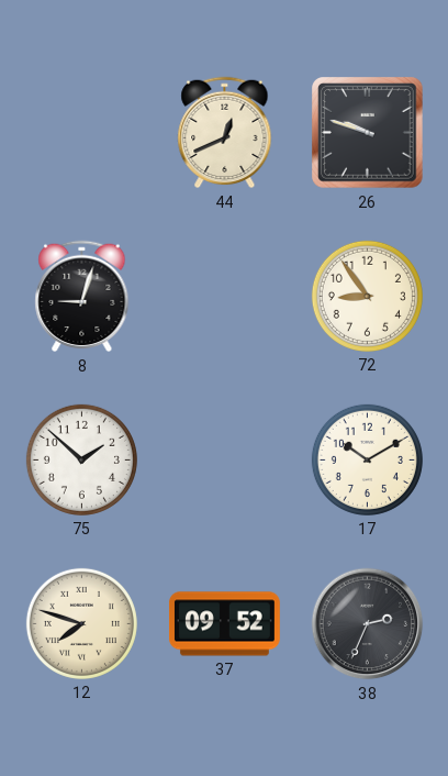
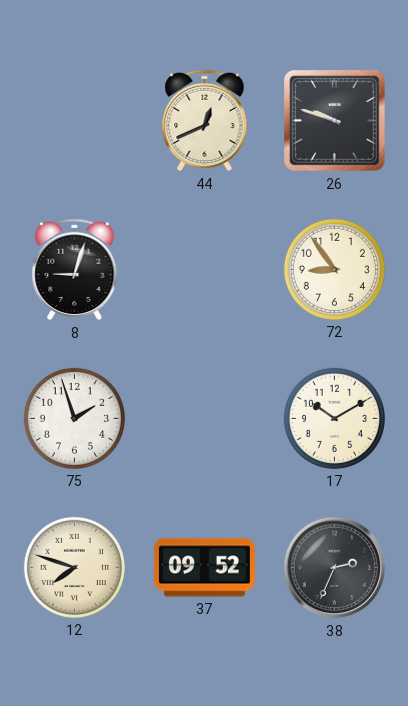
75: 1:52 -> 1:57
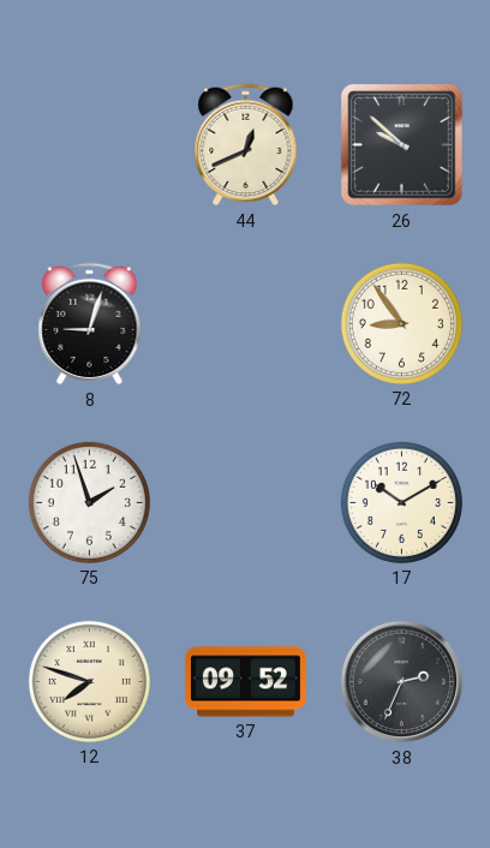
26: 9:48 -> 9:52
